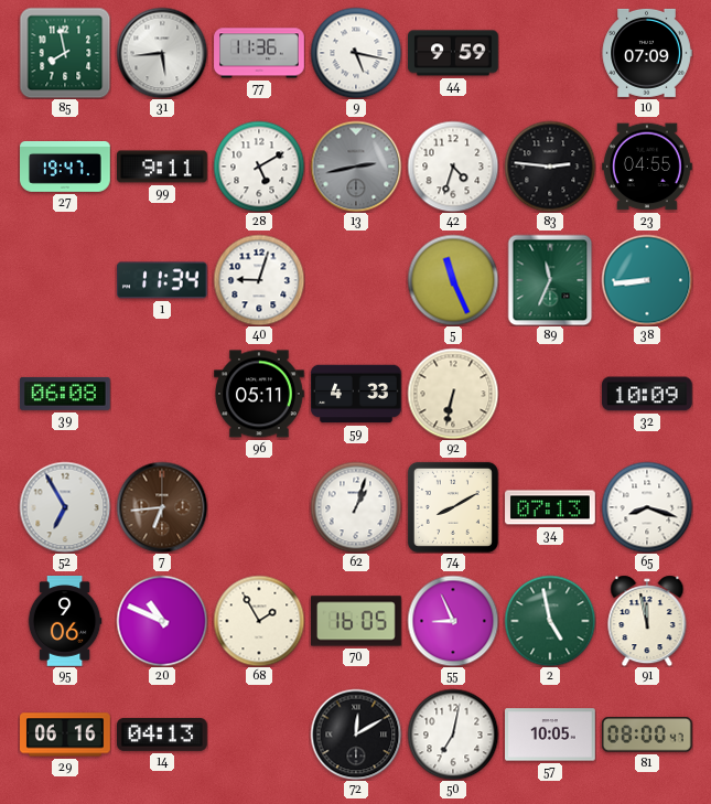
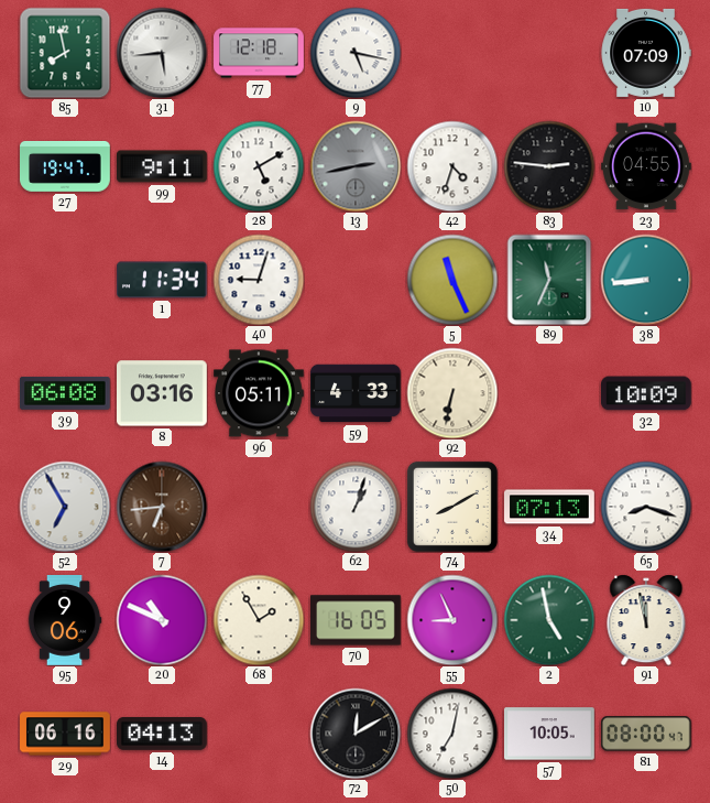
77: 11:36 -> 12:18
44: 9:59 -> none
8: none -> 03:16
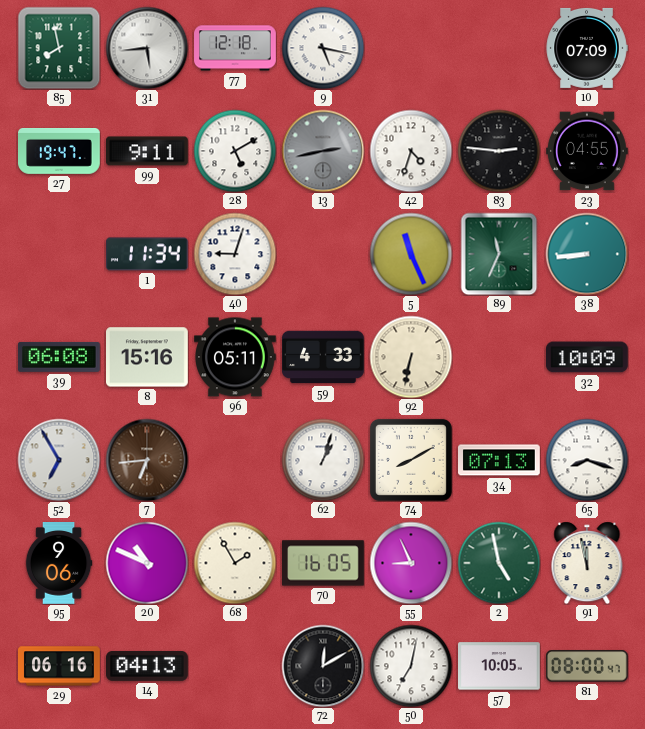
8: 03:16 -> 15:16
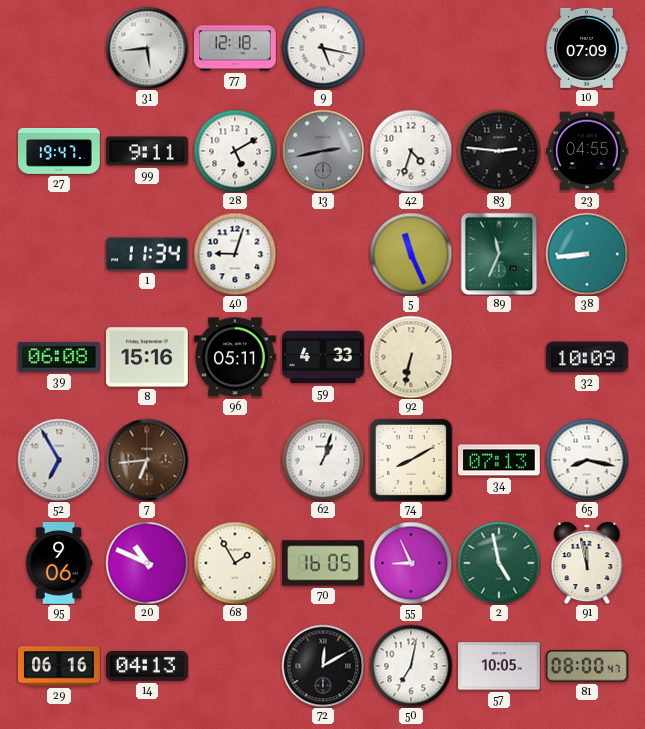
85: 7:58 -> none
65: 8:18 -> 8:17
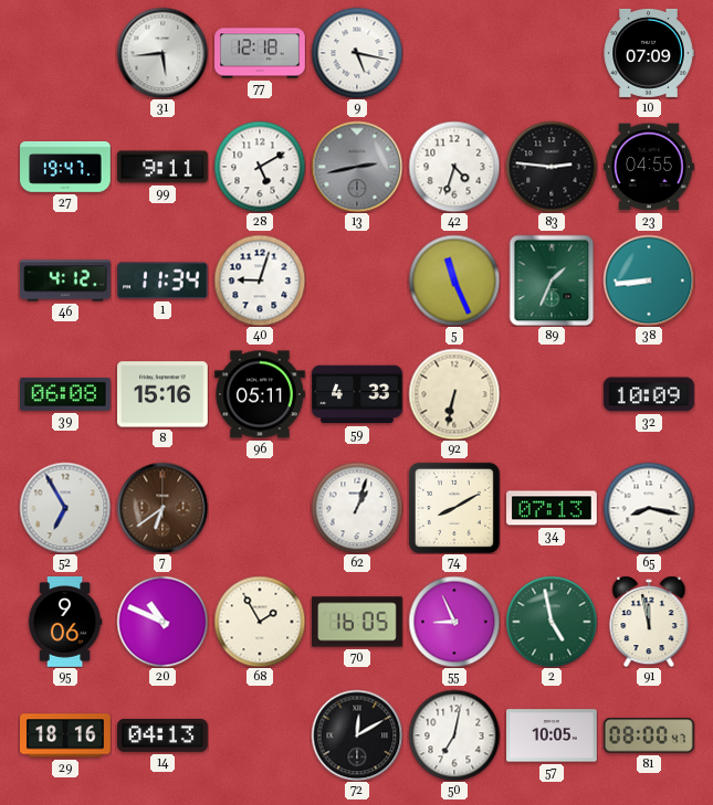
46: none -> 4:12
89: 11:34 -> 1:34
7: 6:44 -> 6:39
29: 06:16 -> 18:16
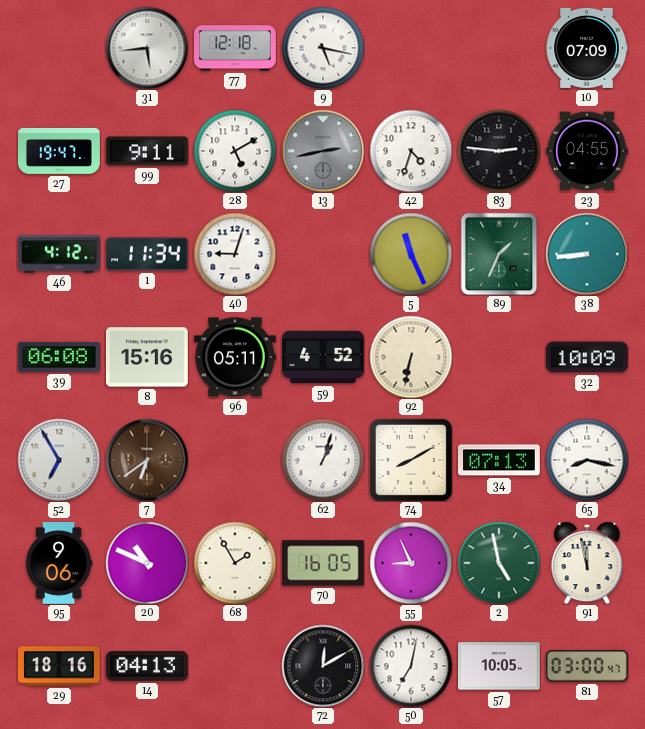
59: 4:33 -> 4:52
81: 08:00 -> 03:00
